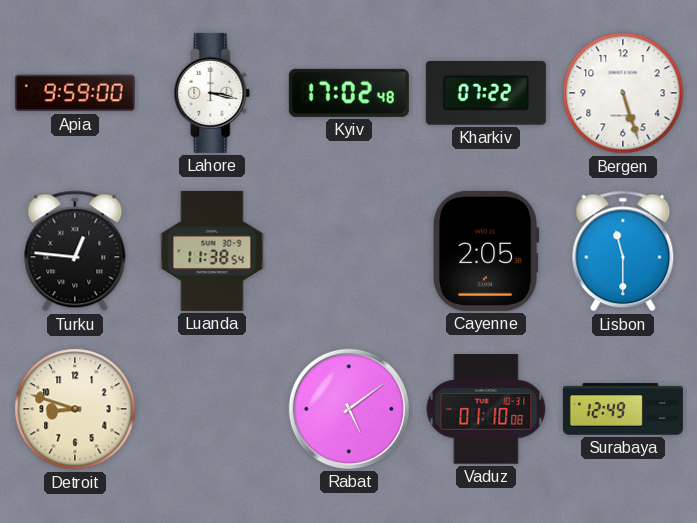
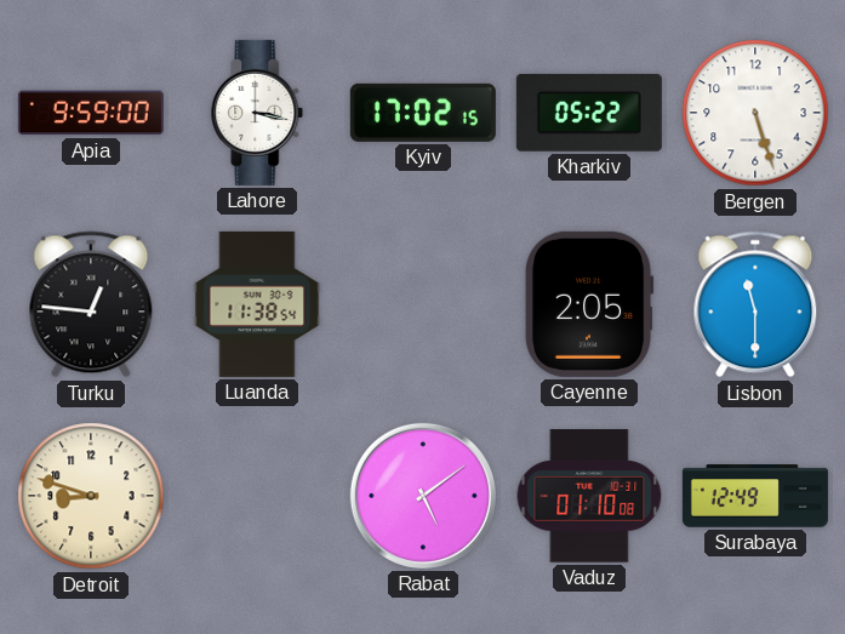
Kyiv: 17:02:48 -> 17:02:15
Kharkiv: 07:22 -> 05:22
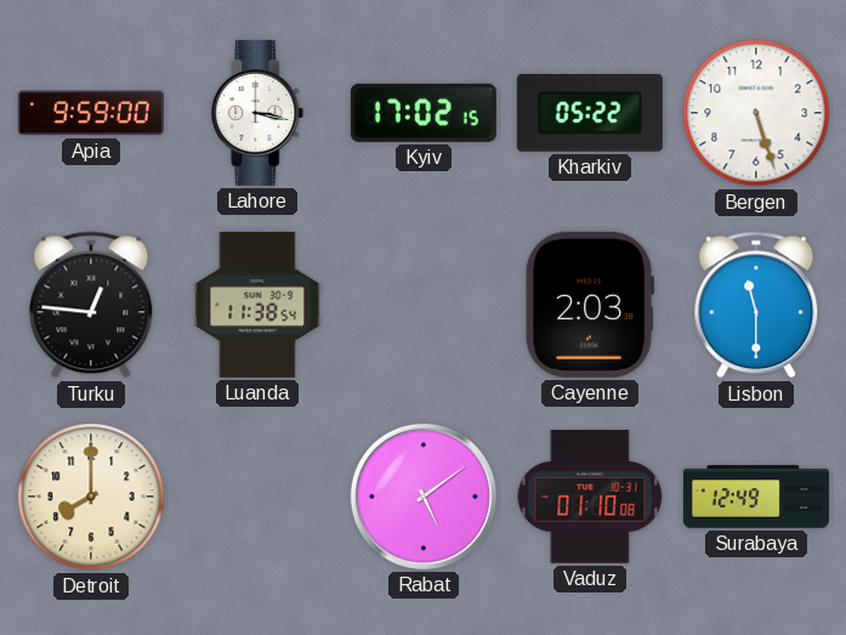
Cayenne: 2:05 -> 2:03
Detroit: 8:48 -> 8:00
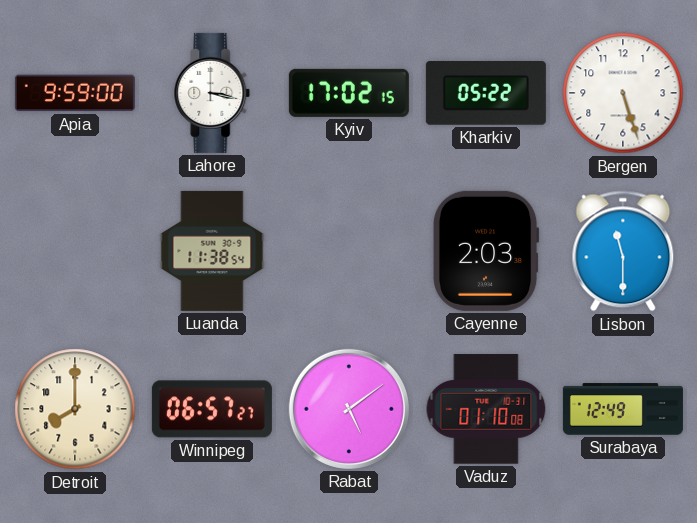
Turku: 12:46 -> none
Winnipeg: none -> 06:57
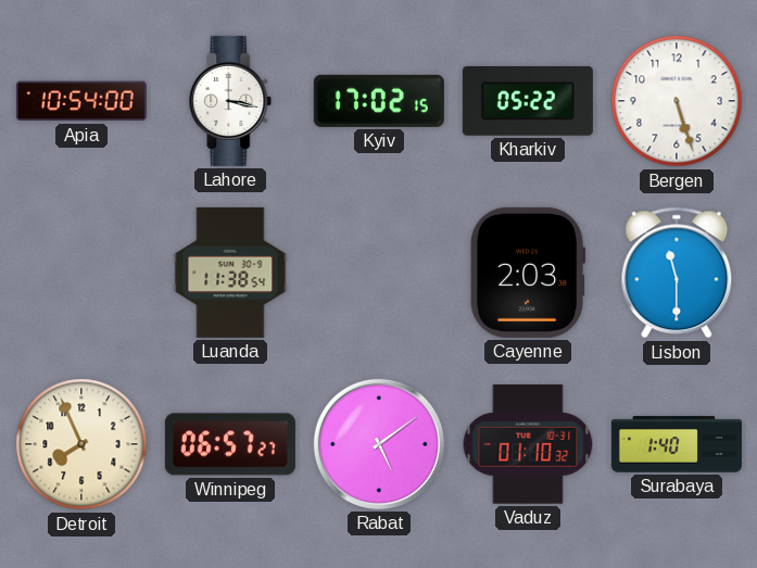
Apia: 9:59 -> 10:54
Detroit: 8:00 -> 7:56
Vaduz: 01:10:08 -> 01:10:32
Surabaya: 12:49 -> 1:40
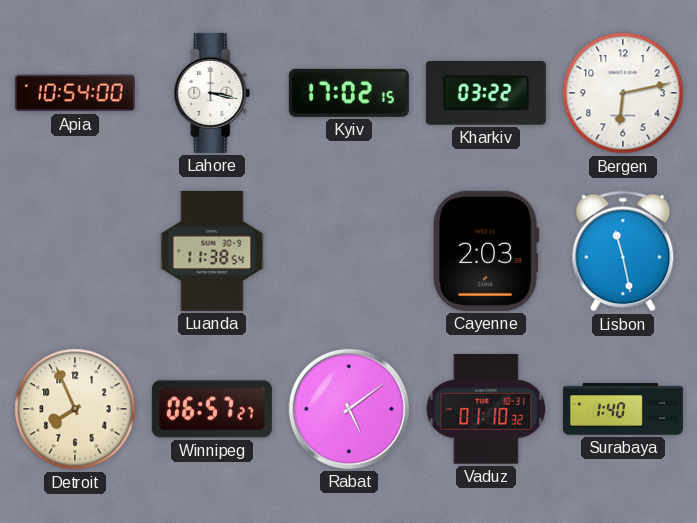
Kharkiv: 05:22 -> 03:22
Bergen: 5:27 -> 6:13
Lisbon: 11:30 -> 11:28
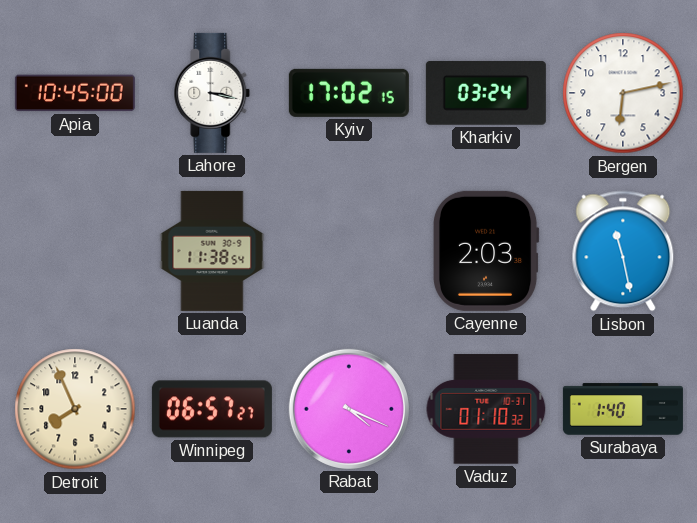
Apia: 10:54 -> 10:45
Kharkiv: 03:22 -> 03:24
Rabat: 5:09 -> 4:19
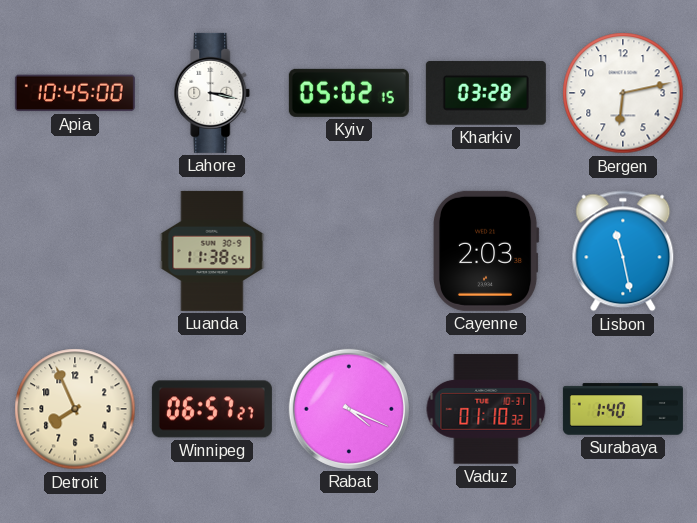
Kyiv: 17:02 -> 05:02
Kharkiv: 03:24 -> 03:28
